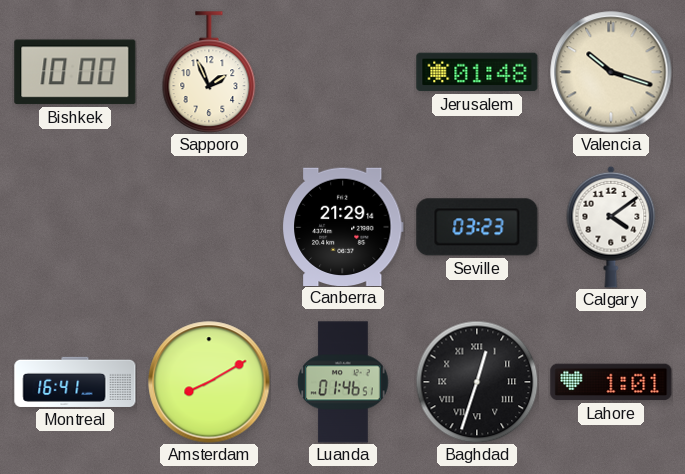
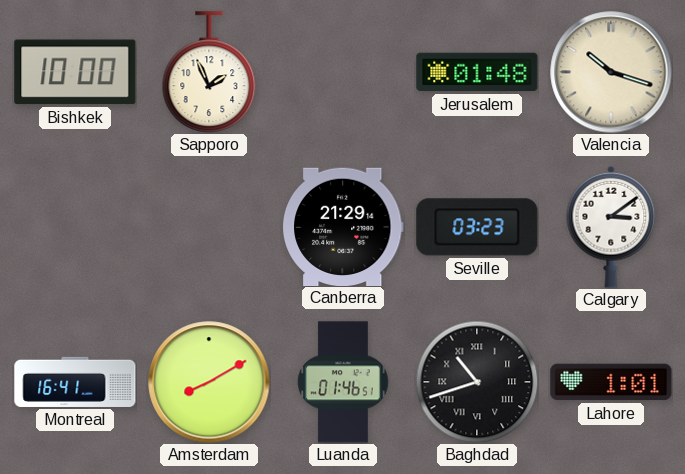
Calgary: 4:09 -> 3:09
Baghdad: 12:33 -> 10:42
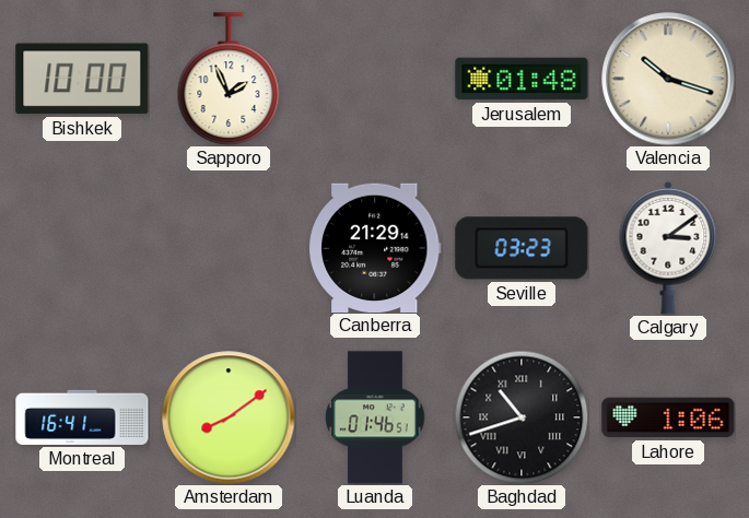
Amsterdam: 8:10 -> 8:09
Lahore: 1:01 -> 1:06
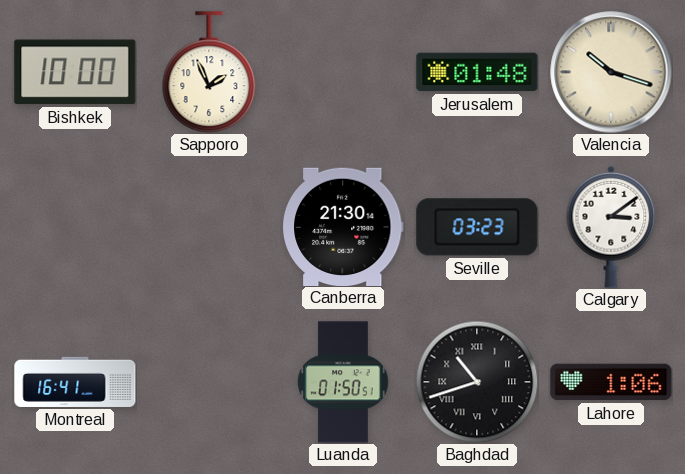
Canberra: 21:29 -> 21:30
Amsterdam: 8:09 -> none
Luanda: 01:46 -> 01:50
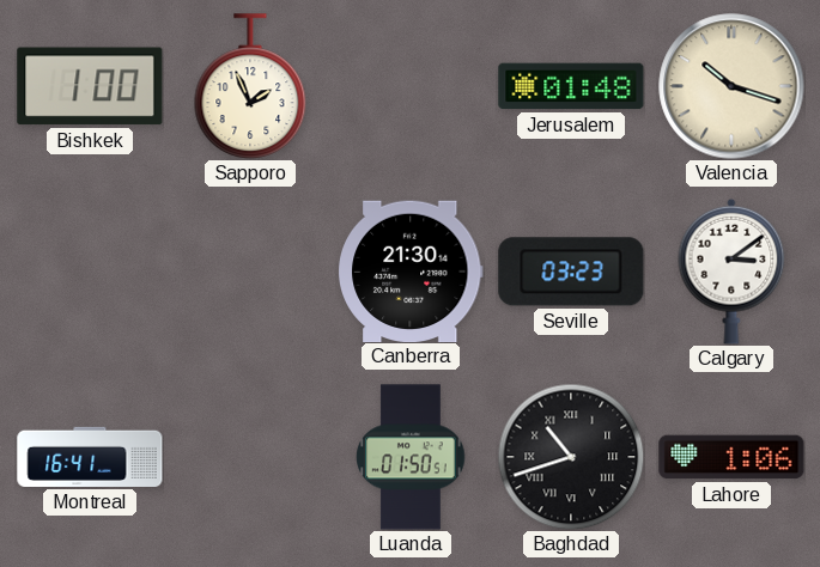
Bishkek: 10:00 -> 1:00
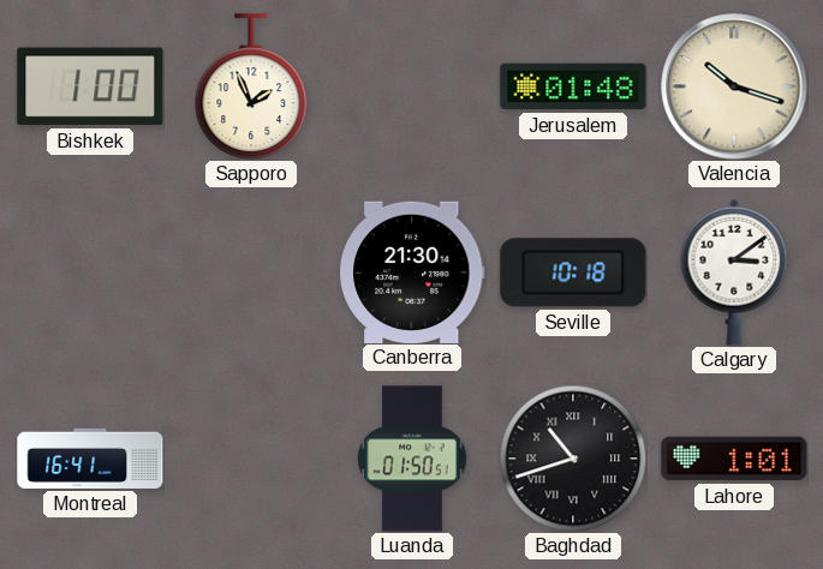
Seville: 03:23 -> 10:18
Lahore: 1:06 -> 1:01
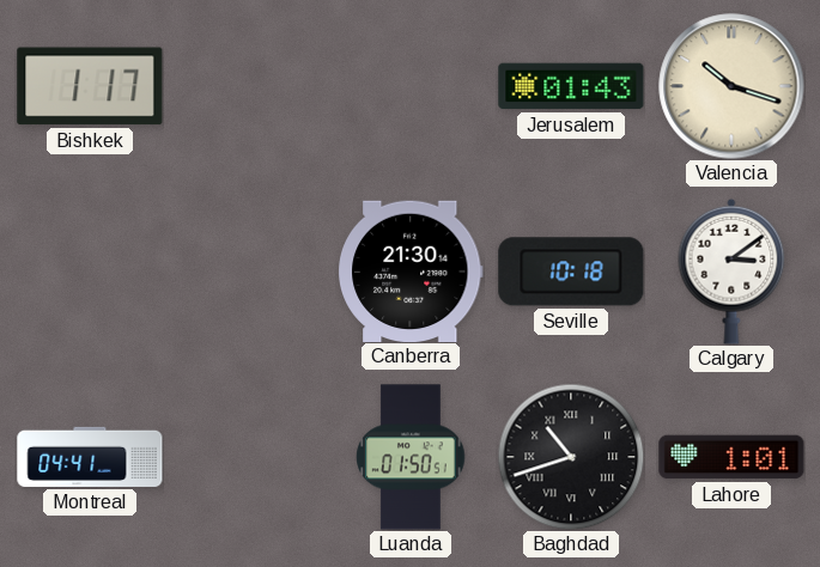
Bishkek: 1:00 -> 1:17
Sapporo: 1:56 -> none
Jerusalem: 01:48 -> 01:43
Montreal: 16:41 -> 04:41
